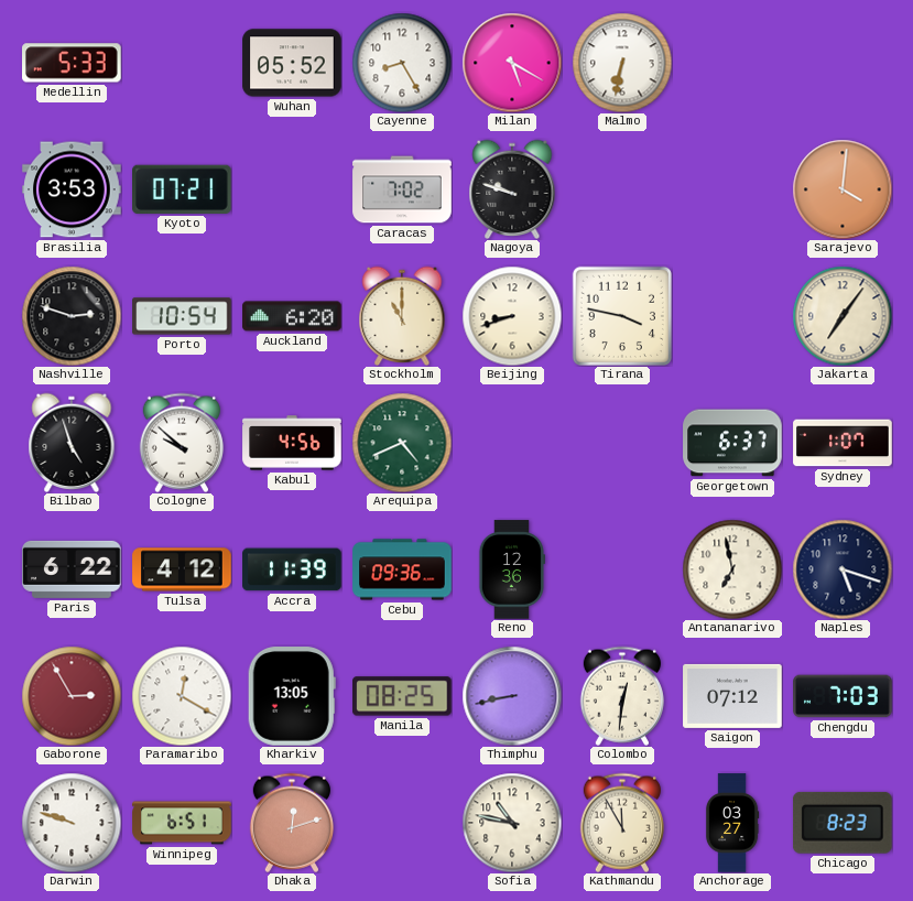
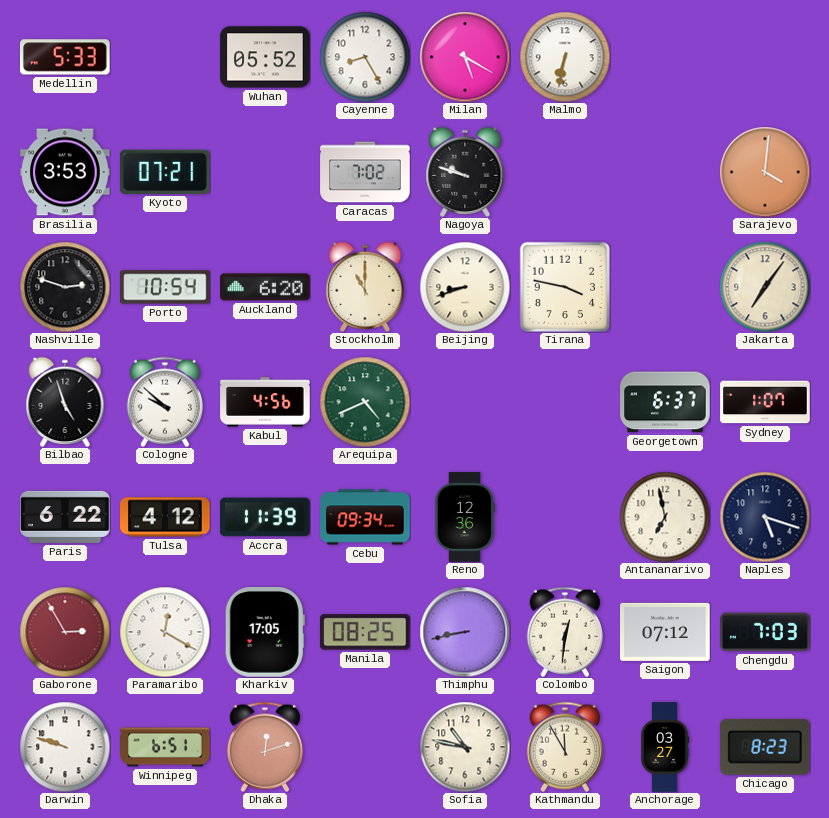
Cebu: 09:36 -> 09:34
Kharkiv: 13:05 -> 17:05
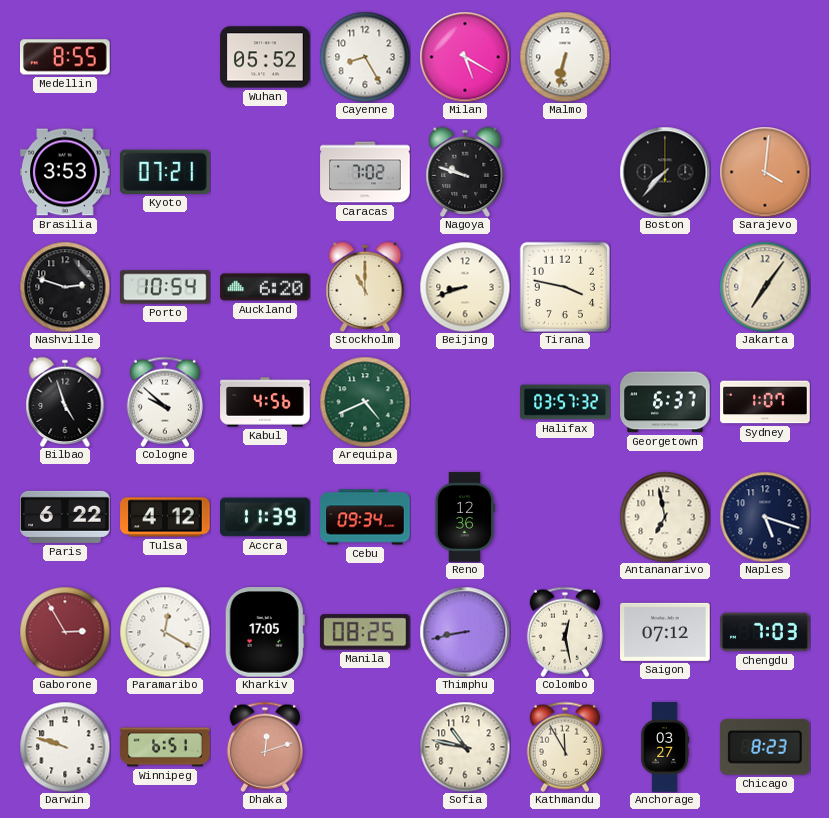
Medellin: 5:33 -> 8:55
Boston: none -> 7:37
Halifax: none -> 03:57
Colombo: 12:31 -> 12:28
